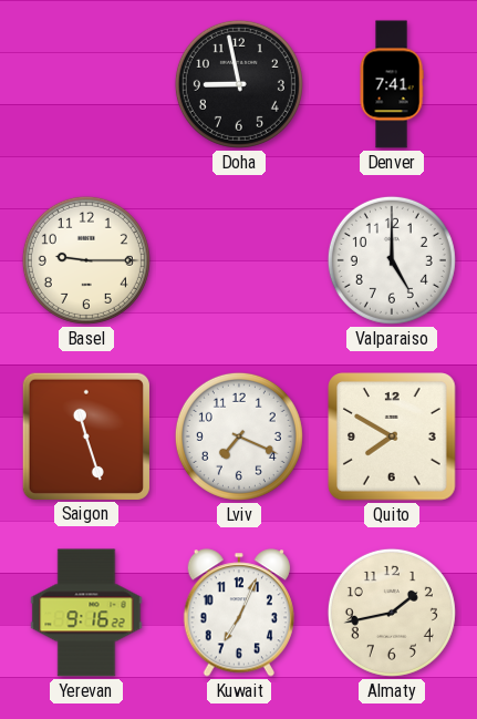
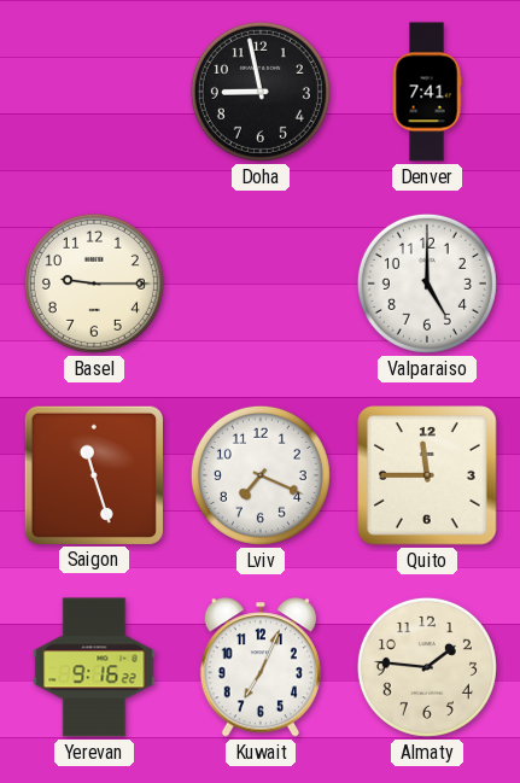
Quito: 7:50 -> 11:45
Almaty: 1:43 -> 1:46
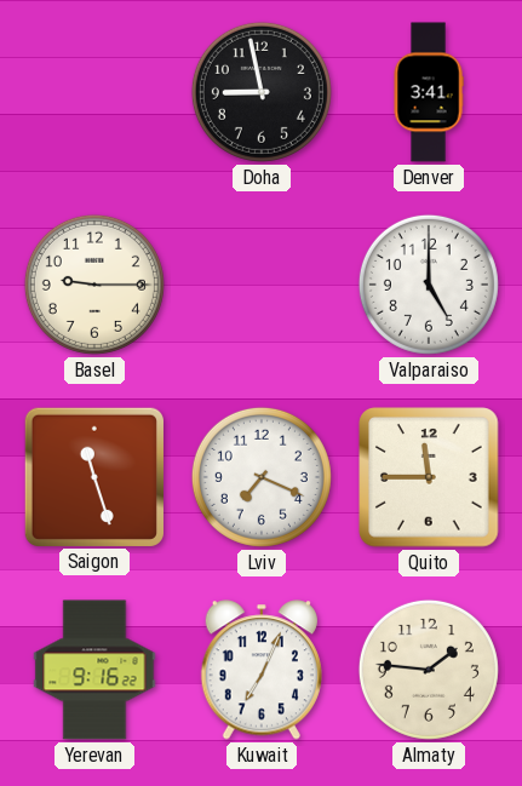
Denver: 7:41 -> 3:41
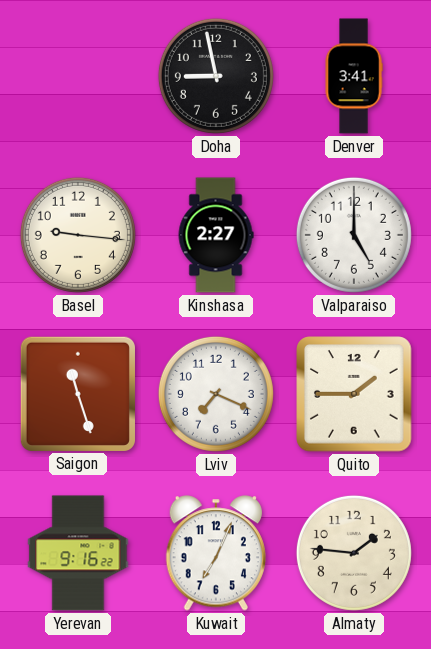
Basel: 9:15 -> 9:16
Kinshasa: none -> 2:27
Quito: 11:45 -> 1:45
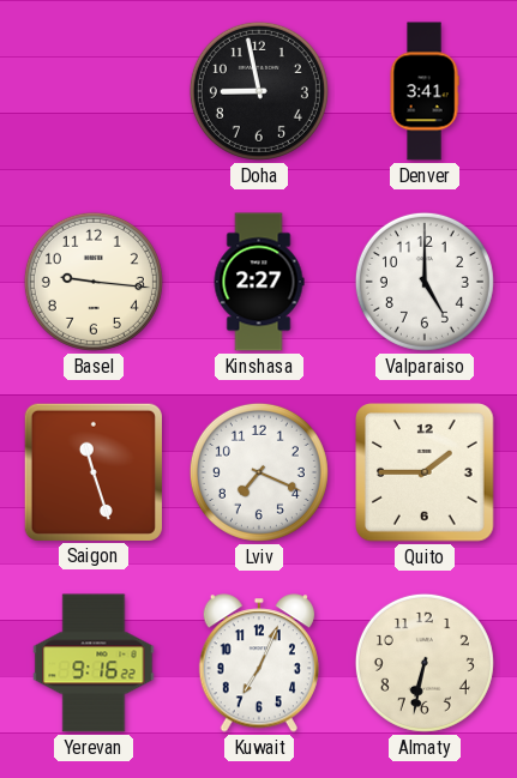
Almaty: 1:46 -> 6:32
